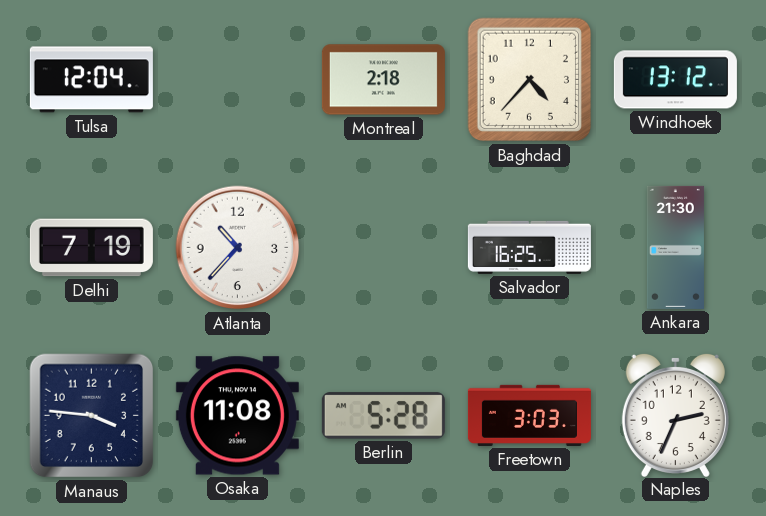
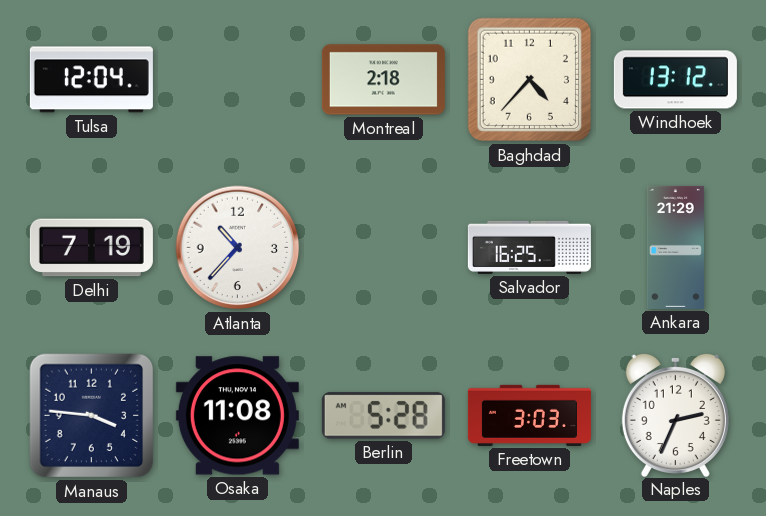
Ankara: 21:30 -> 21:29
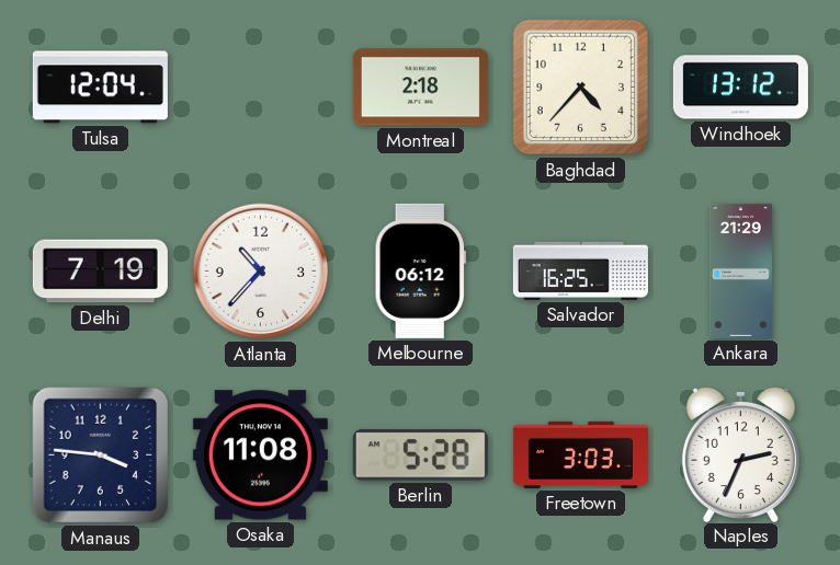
Melbourne: none -> 06:12
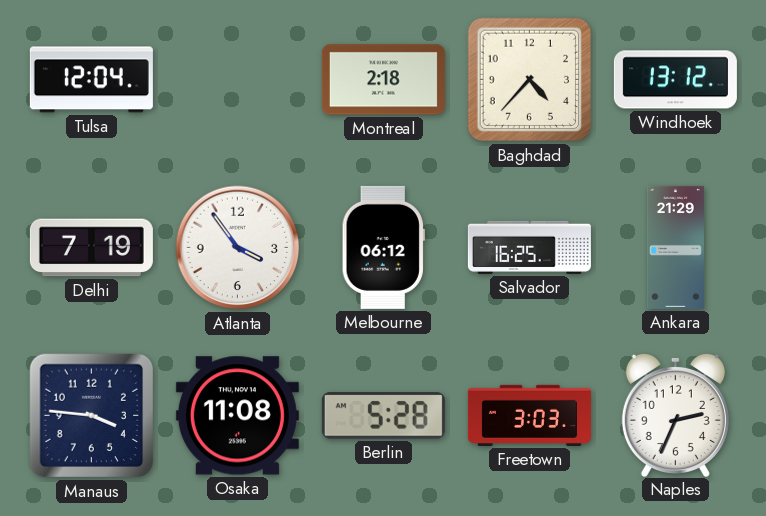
Atlanta: 10:37 -> 3:54
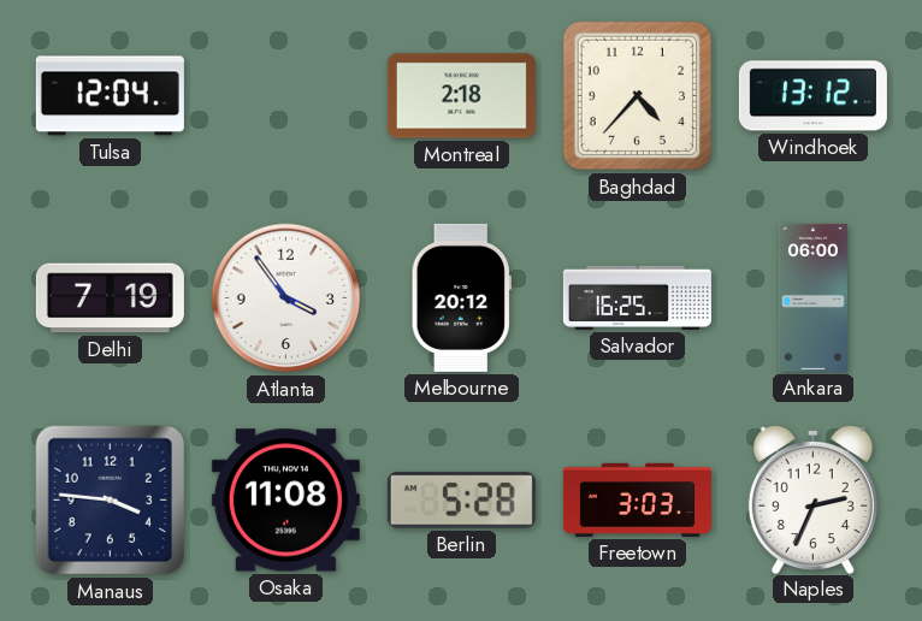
Melbourne: 06:12 -> 20:12
Ankara: 21:29 -> 06:00
